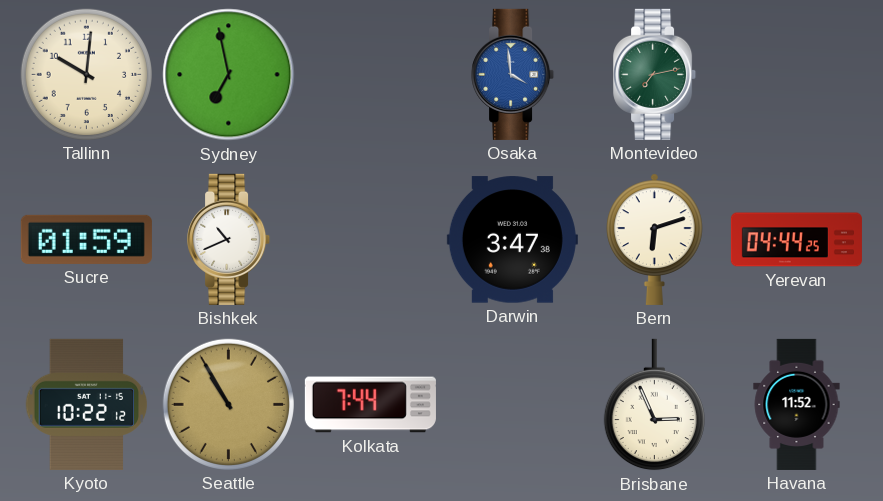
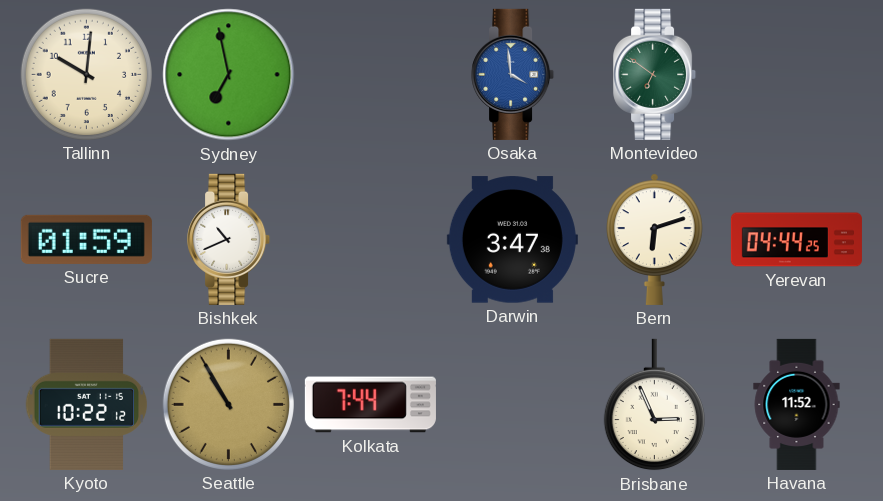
Montevideo: 7:13 -> 6:51
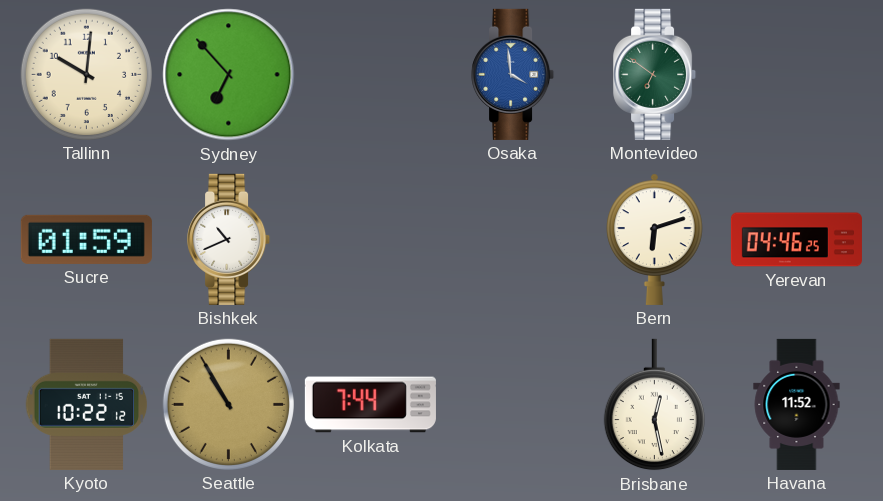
Sydney: 6:58 -> 6:53
Darwin: 3:47 -> none
Yerevan: 04:44 -> 04:46
Brisbane: 2:56 -> 12:28
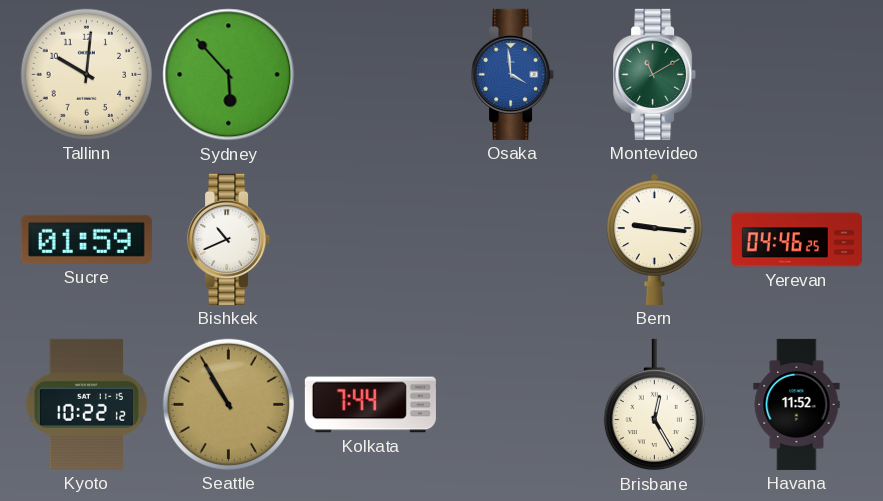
Sydney: 6:53 -> 5:53
Montevideo: 6:51 -> 11:10
Bern: 6:12 -> 9:16
Brisbane: 12:28 -> 12:25
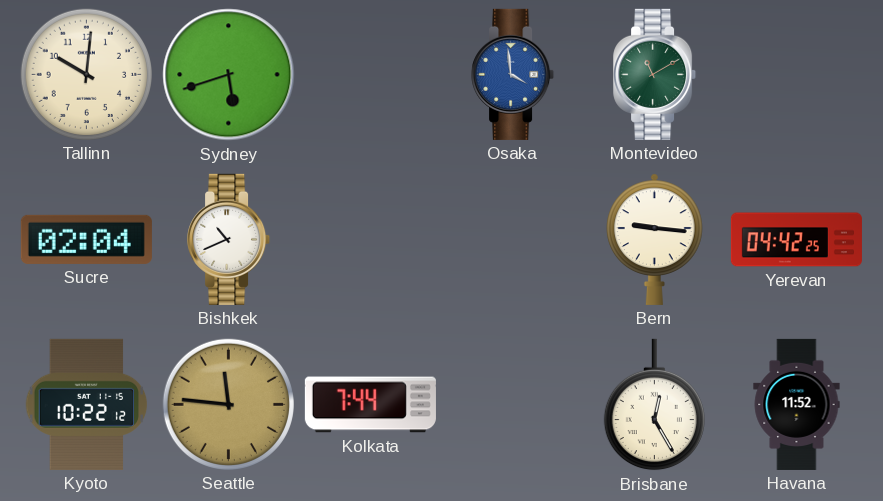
Sydney: 5:53 -> 5:42
Sucre: 01:59 -> 02:04
Yerevan: 04:46 -> 04:42
Seattle: 10:55 -> 11:46
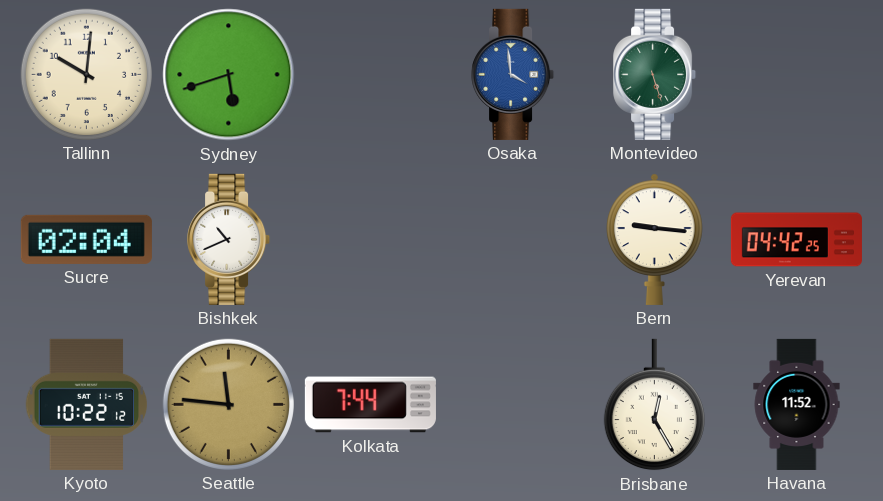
Montevideo: 11:10 -> 5:27
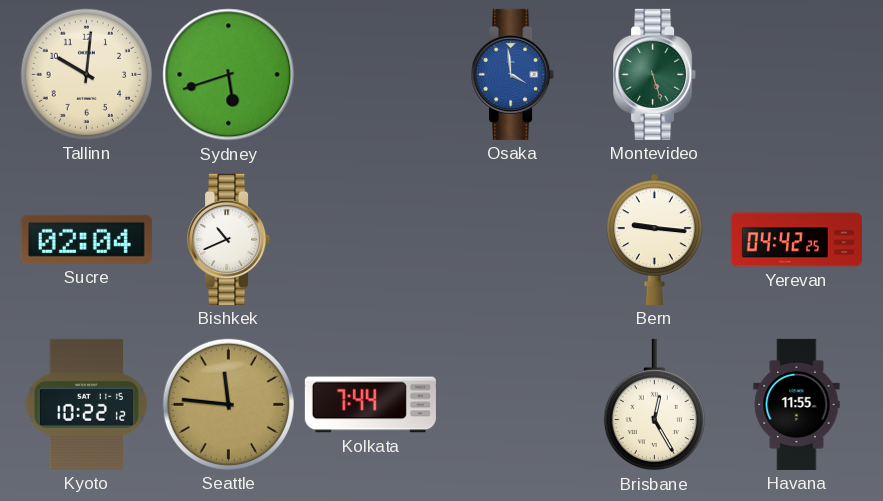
Havana: 11:52 -> 11:55
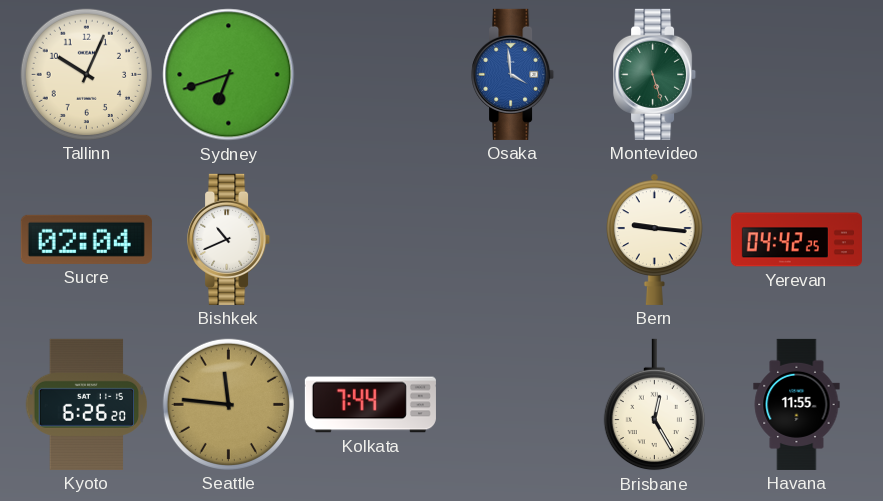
Tallinn: 10:01 -> 10:04
Sydney: 5:42 -> 6:42
Kyoto: 10:22 -> 6:26
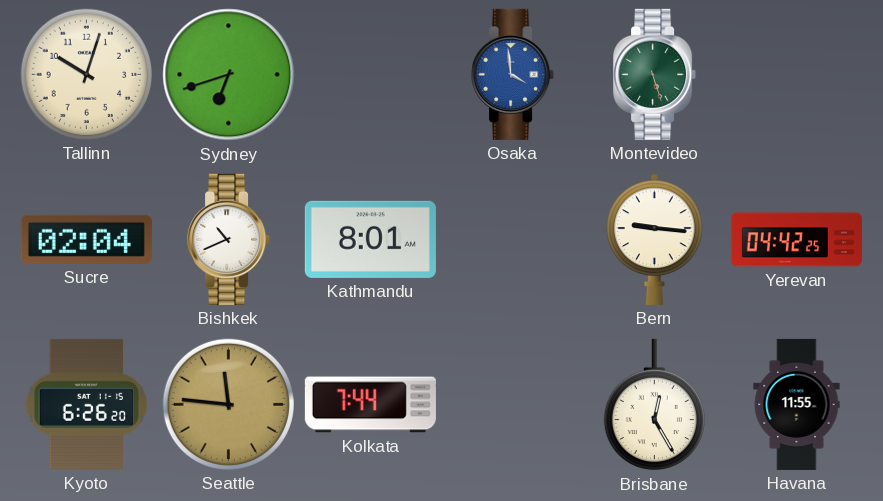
Tallinn: 10:04 -> 10:03
Kathmandu: none -> 8:01
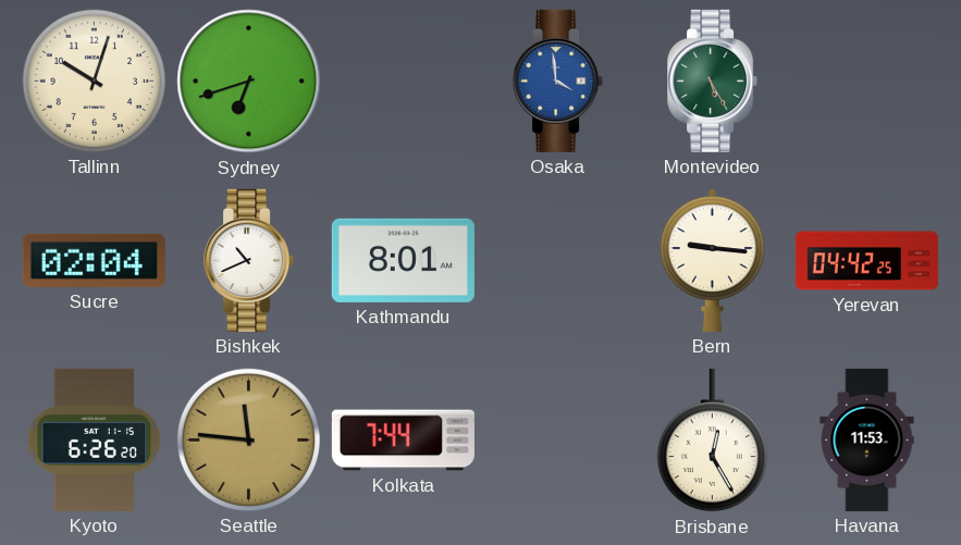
Montevideo: 5:27 -> 5:25
Havana: 11:55 -> 11:53
